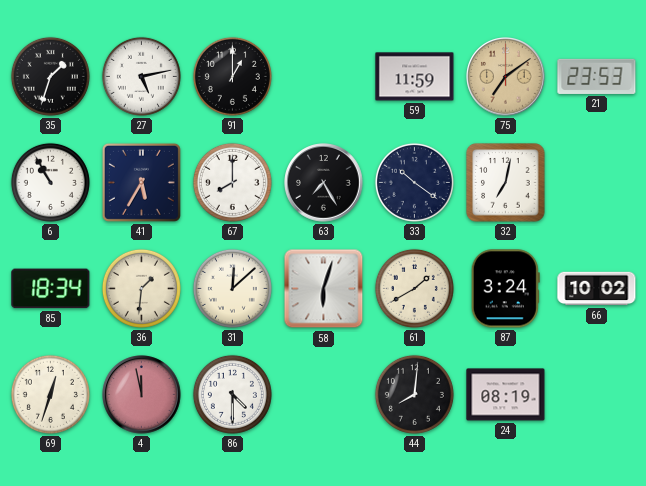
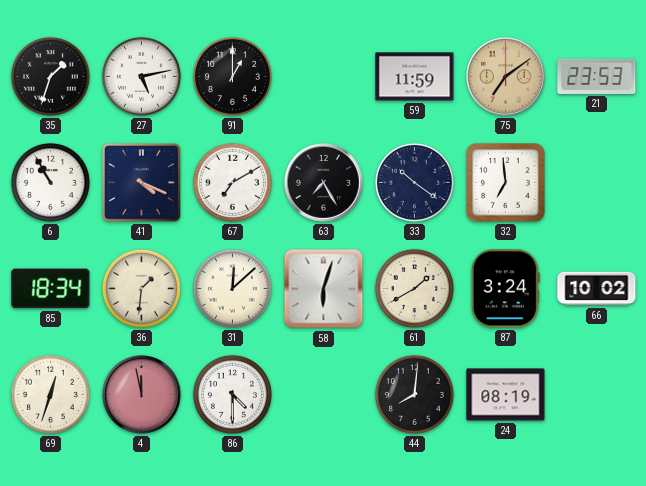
41: 5:35 -> 4:19
67: 8:00 -> 7:10
32: 7:02 -> 6:59
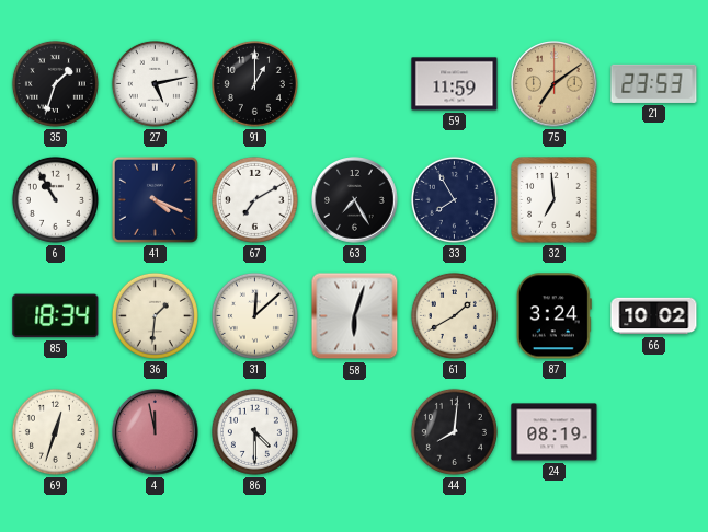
33: 10:21 -> 7:55
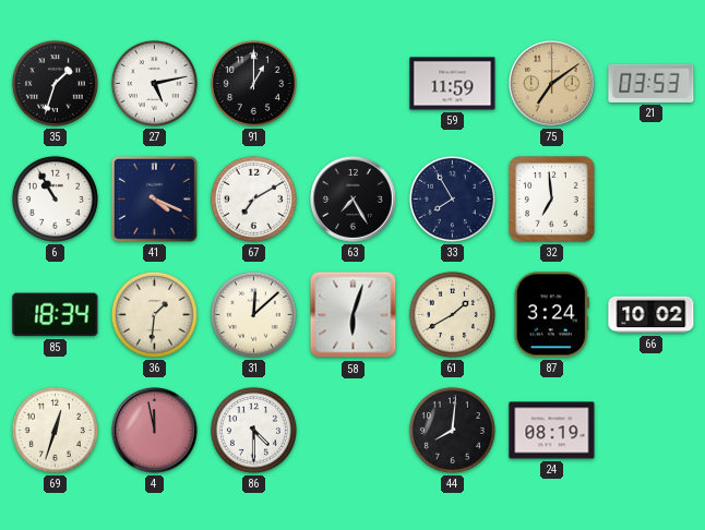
21: 23:53 -> 03:53
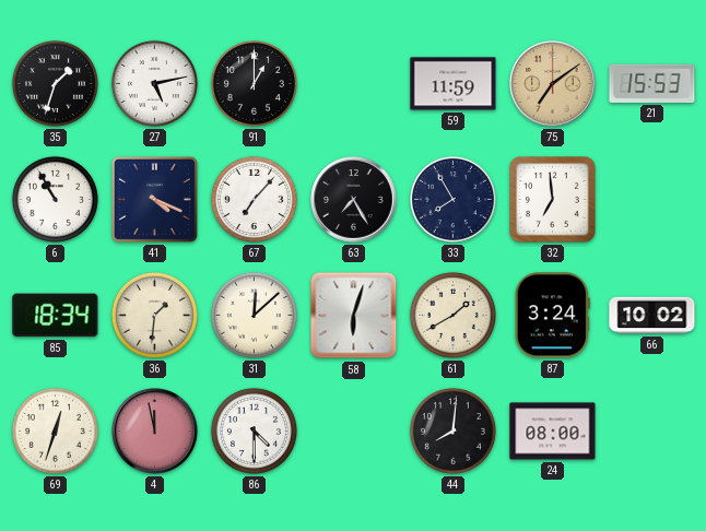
21: 03:53 -> 15:53
67: 7:10 -> 7:07
24: 08:19 -> 08:00
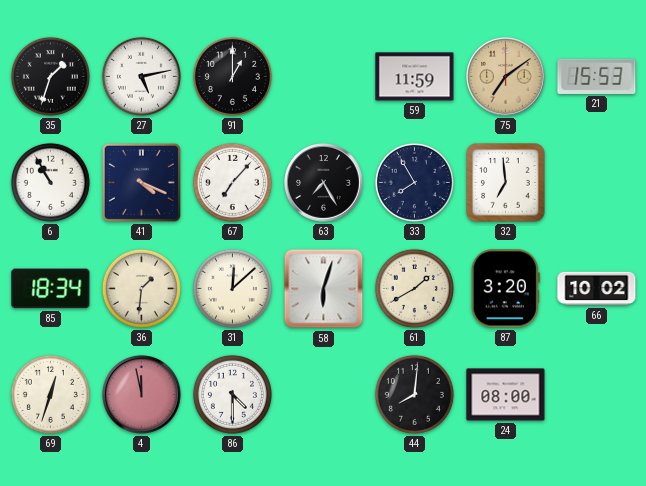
87: 3:24 -> 3:20
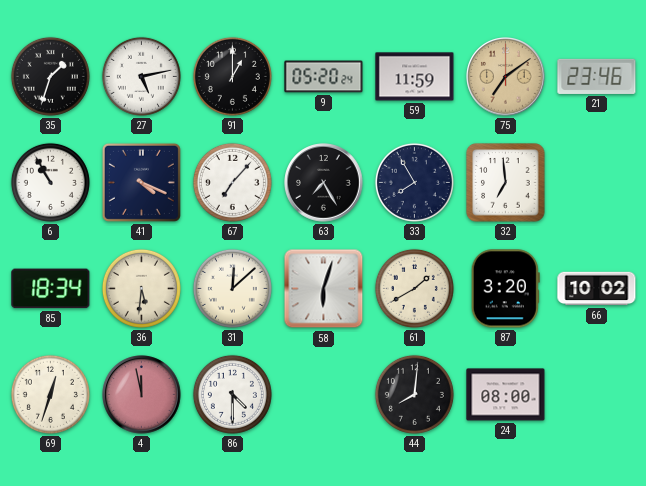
9: none -> 05:20
21: 15:53 -> 23:46
36: 1:31 -> 5:31
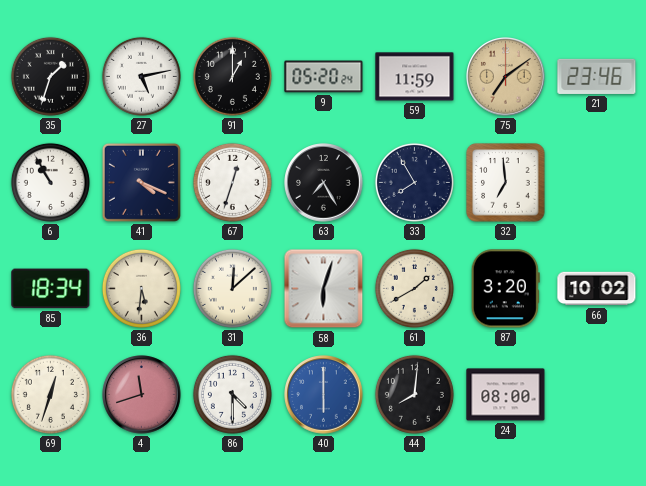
67: 7:07 -> 12:33
4: 11:58 -> 11:42
40: none -> 6:00
